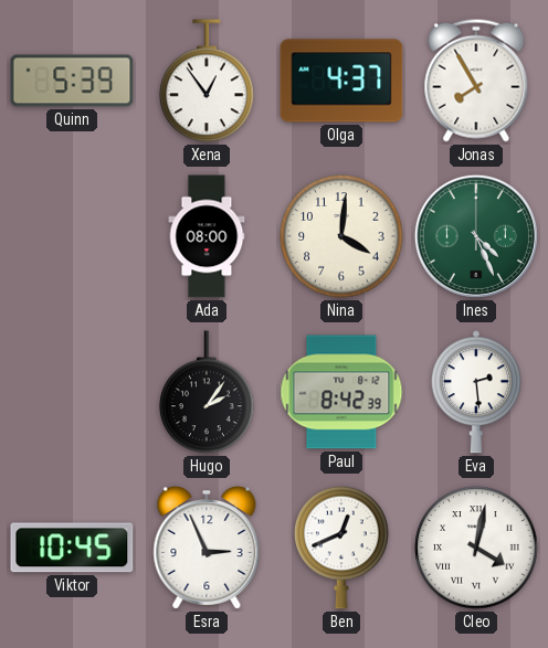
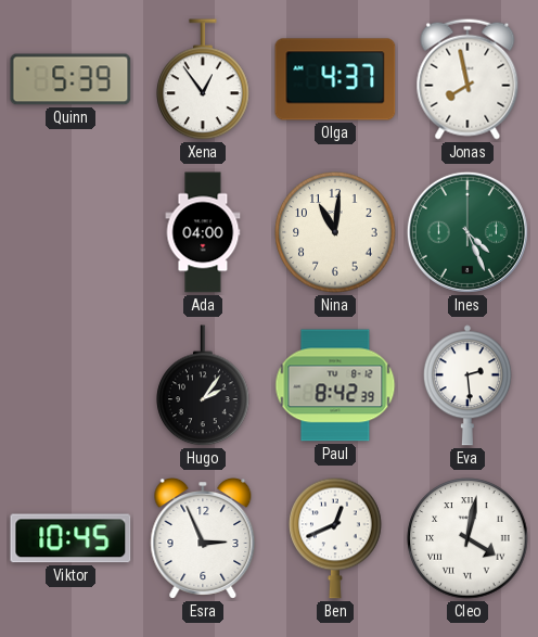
Jonas: 7:55 -> 7:58
Ada: 08:00 -> 04:00
Nina: 4:01 -> 11:01
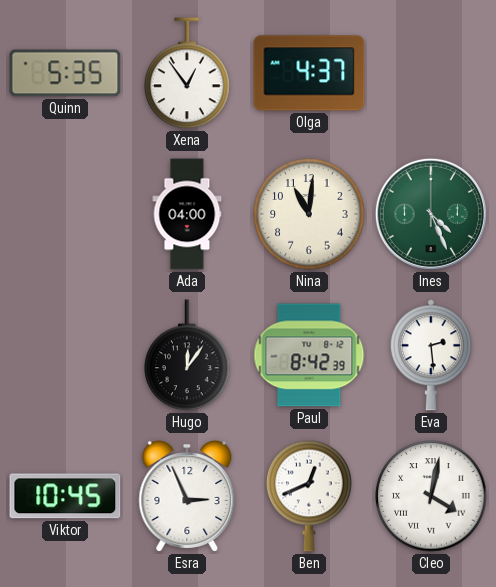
Quinn: 5:39 -> 5:35
Jonas: 7:58 -> none
Hugo: 2:06 -> 12:06
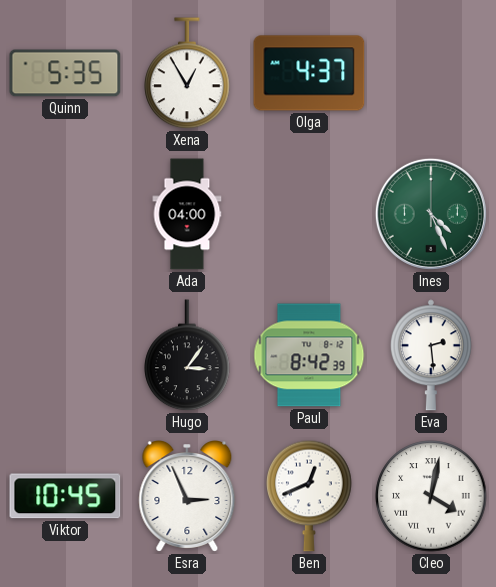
Xena: 12:54 -> 12:55
Nina: 11:01 -> none
Hugo: 12:06 -> 3:06
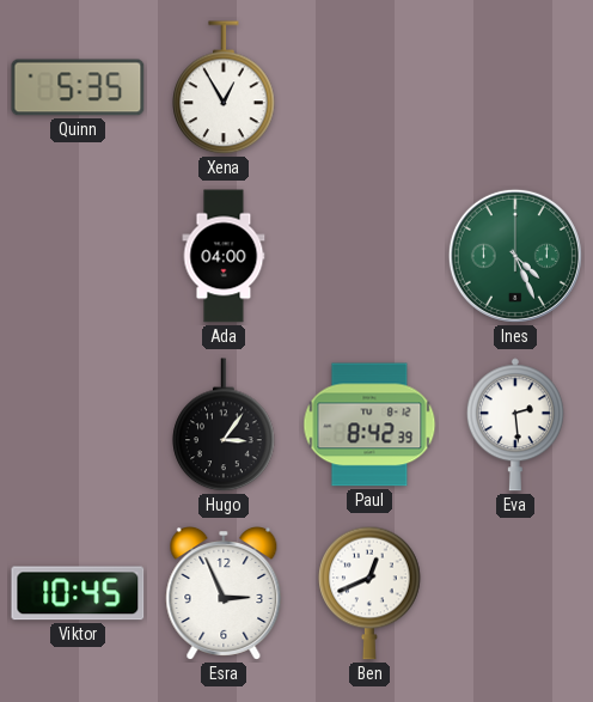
Olga: 4:37 -> none
Cleo: 4:02 -> none
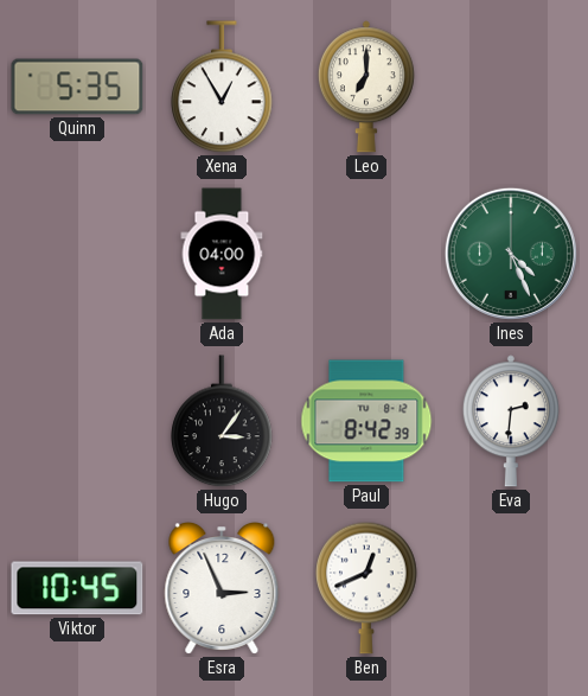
Leo: none -> 7:00
Eva: 2:29 -> 2:31
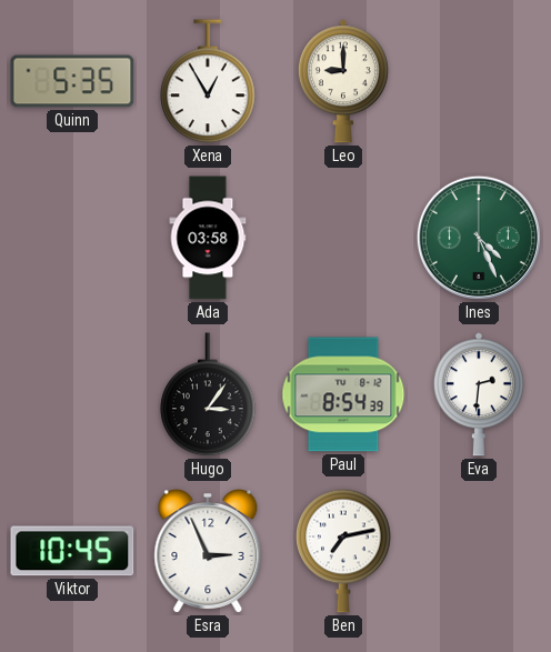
Leo: 7:00 -> 9:00
Ada: 04:00 -> 03:58
Paul: 8:42 -> 8:54
Ben: 12:41 -> 7:13
